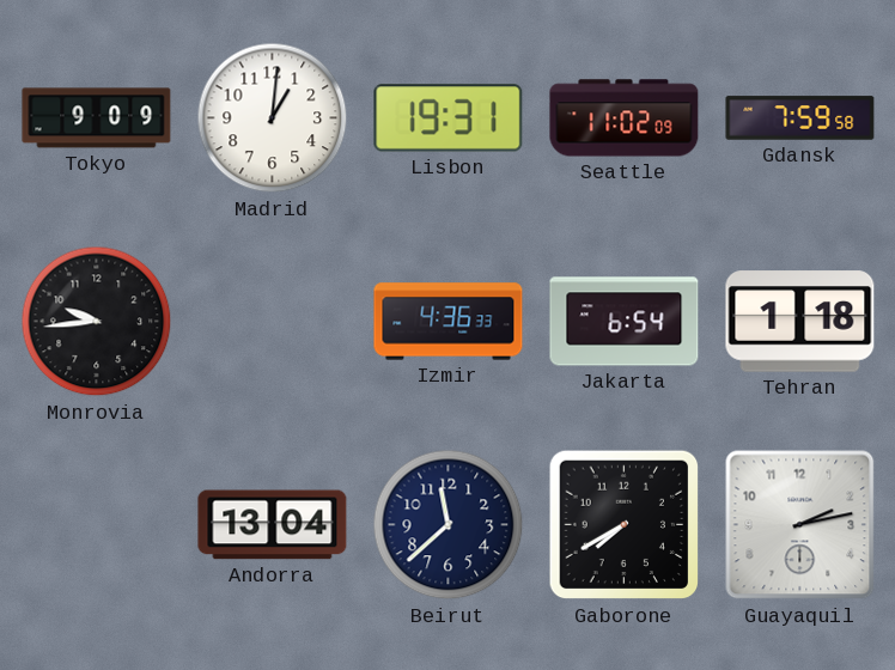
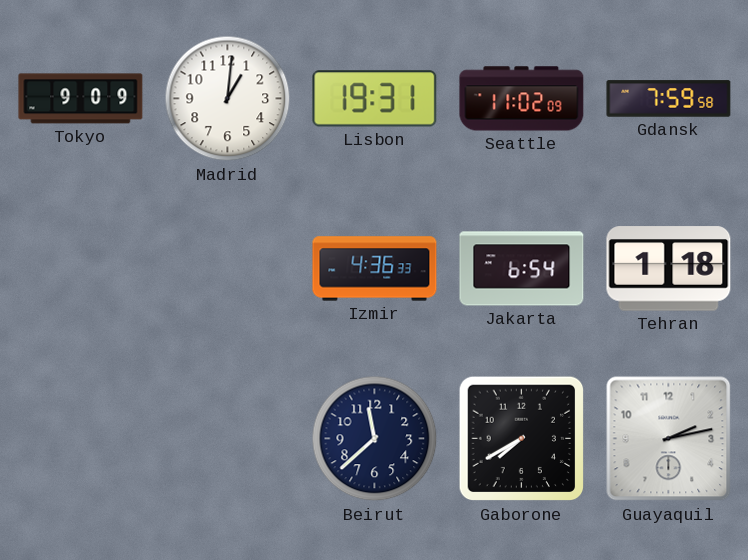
Monrovia: 9:44 -> none
Andorra: 13:04 -> none
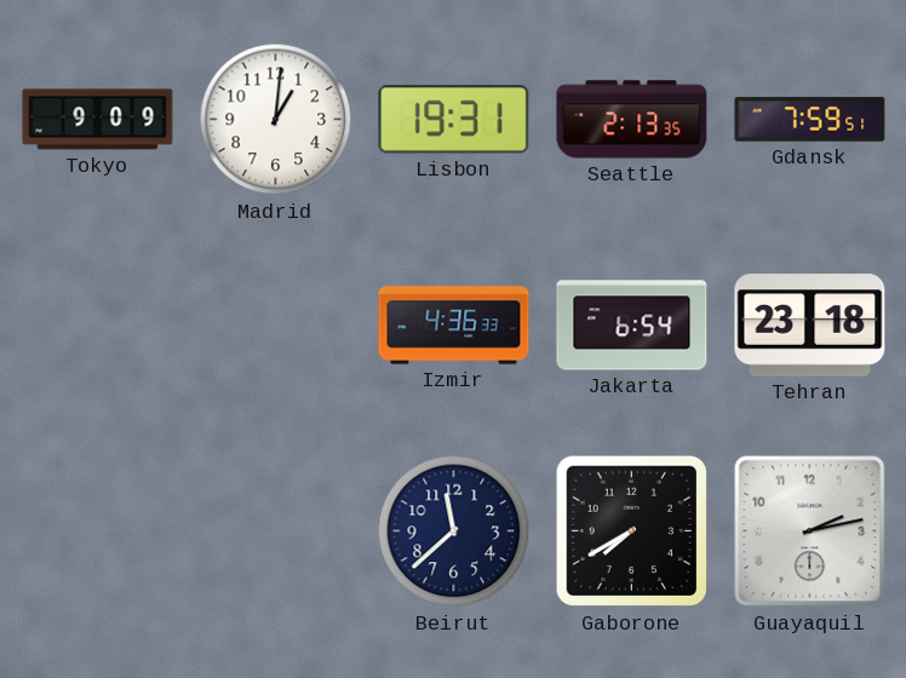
Seattle: 11:02 -> 2:13
Gdansk: 7:59:58 -> 7:59:51
Tehran: 1:18 -> 23:18
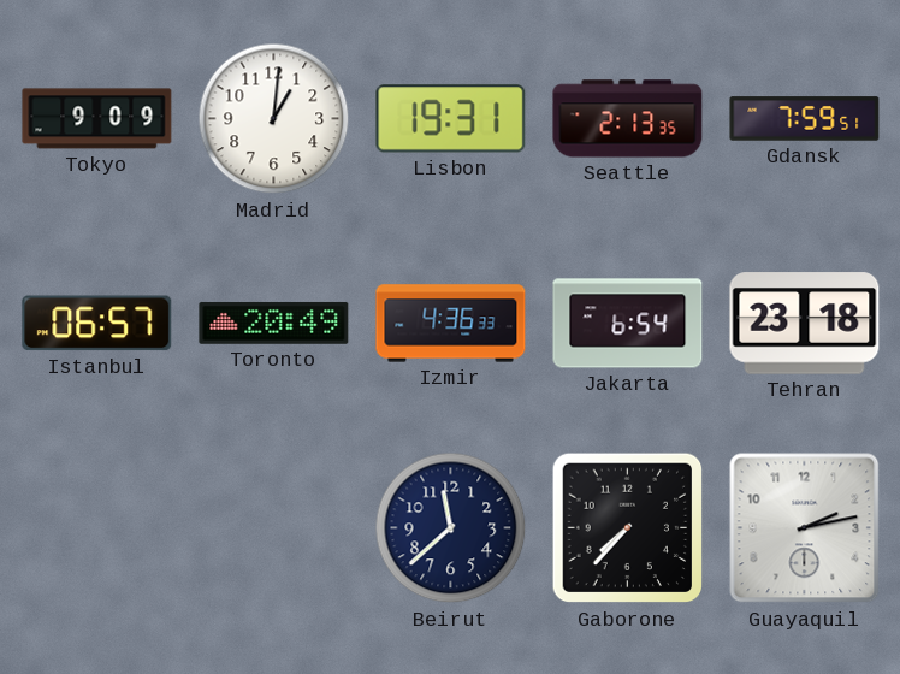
Istanbul: none -> 06:57
Toronto: none -> 20:49
Gaborone: 7:40 -> 7:37
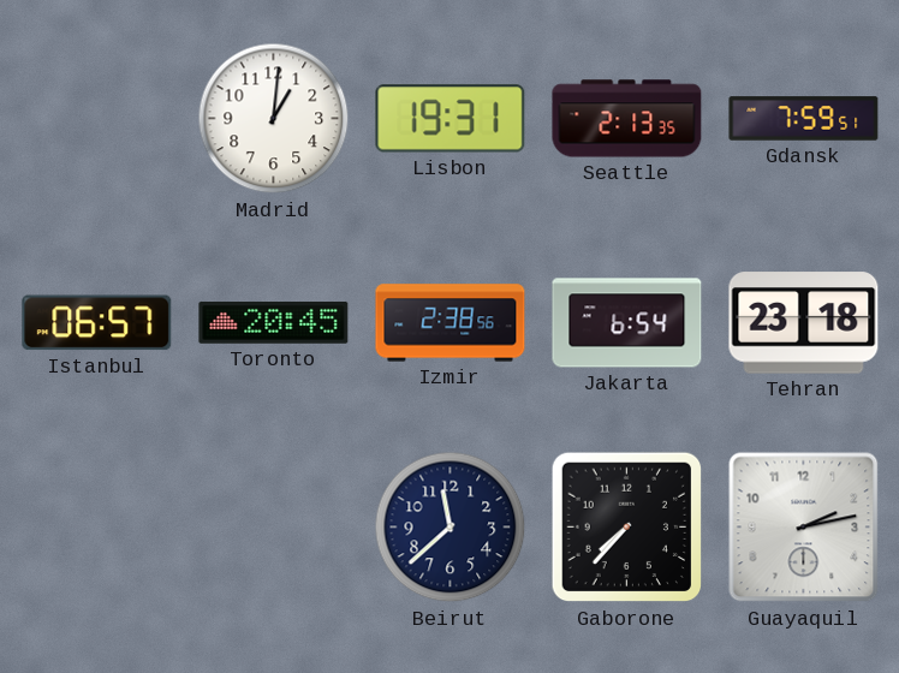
Tokyo: 9:09 -> none
Toronto: 20:49 -> 20:45
Izmir: 4:36 -> 2:38
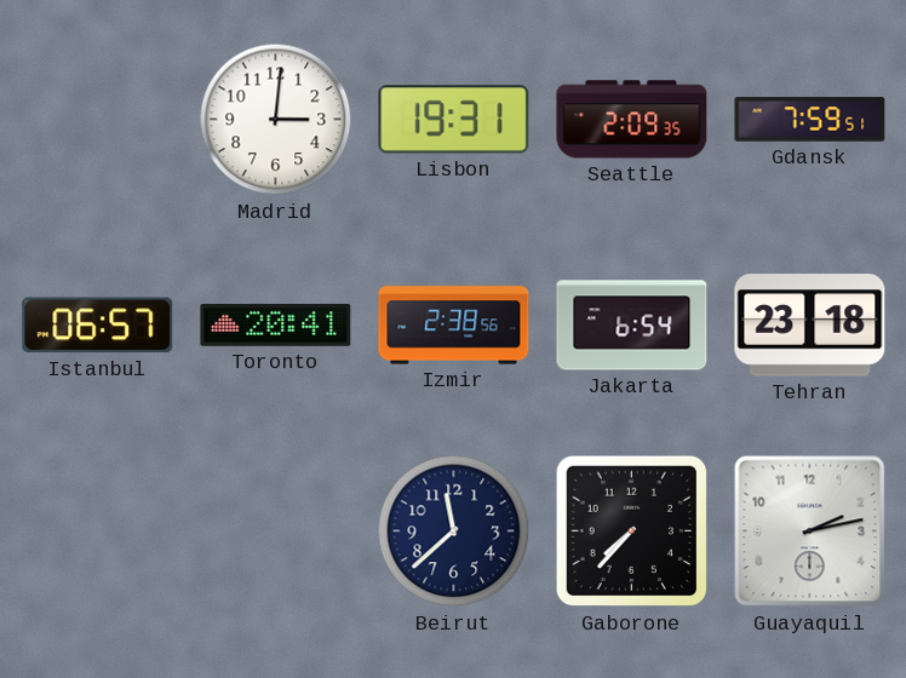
Madrid: 1:01 -> 3:01
Seattle: 2:13 -> 2:09
Toronto: 20:45 -> 20:41
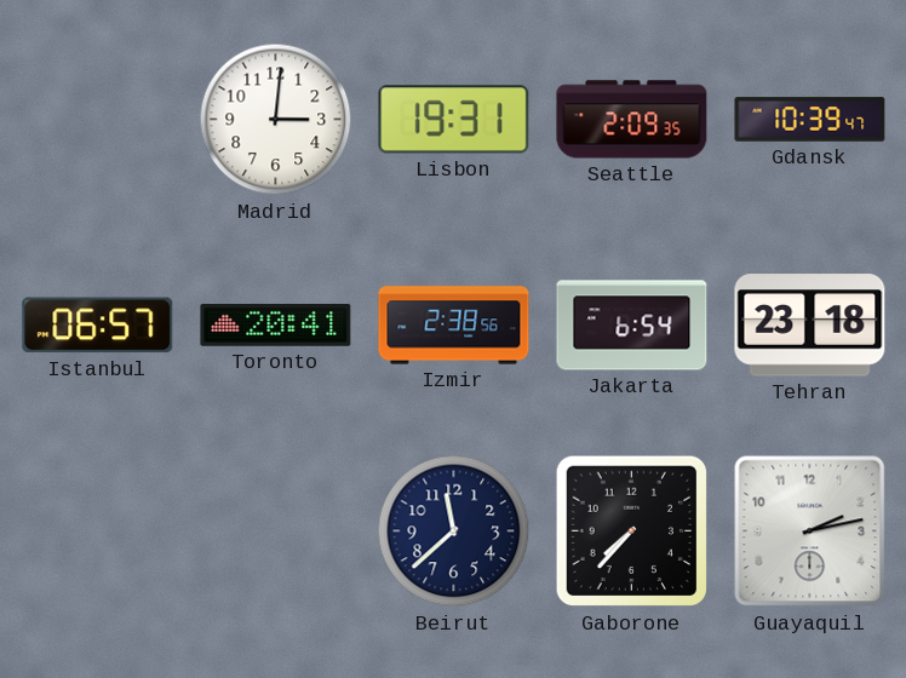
Gdansk: 7:59 -> 10:39
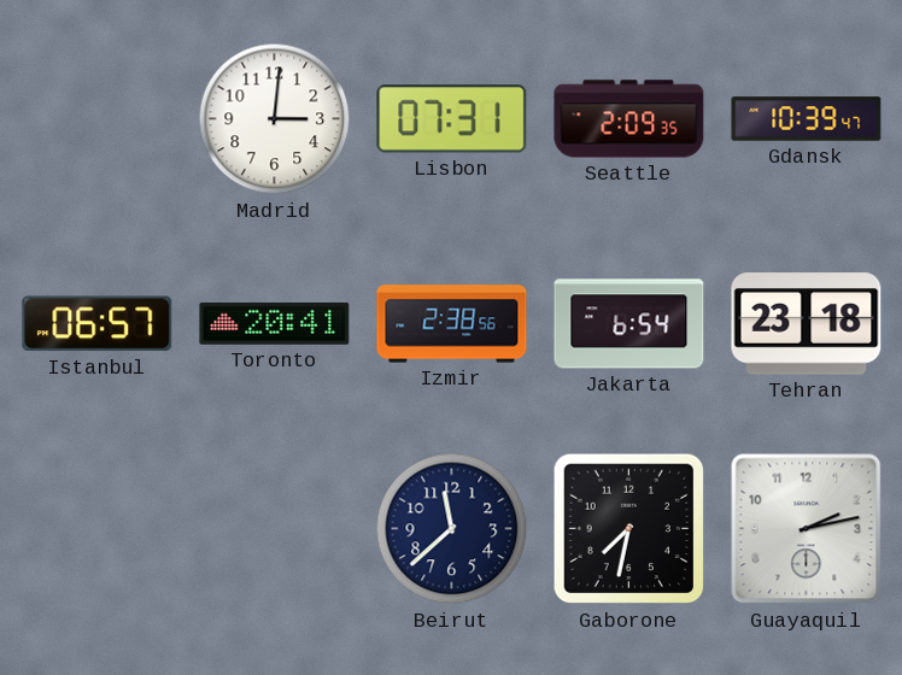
Lisbon: 19:31 -> 07:31
Gaborone: 7:37 -> 7:32
